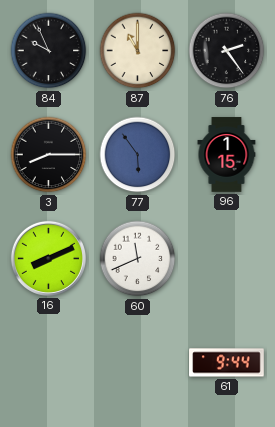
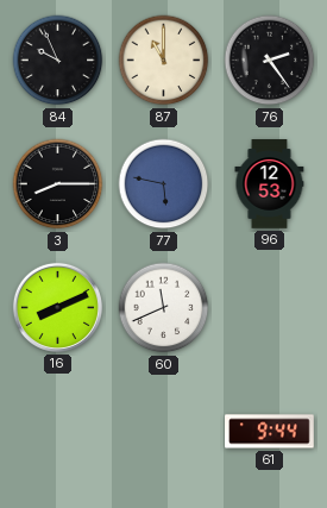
77: 5:54 -> 5:47
96: 1:15 -> 12:53
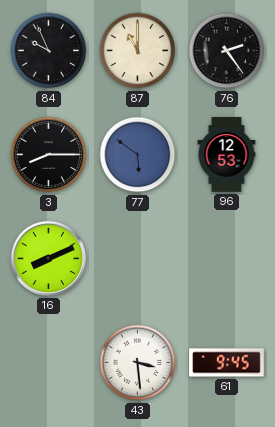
77: 5:47 -> 5:51
60: 11:41 -> none
43: none -> 3:29
61: 9:44 -> 9:45
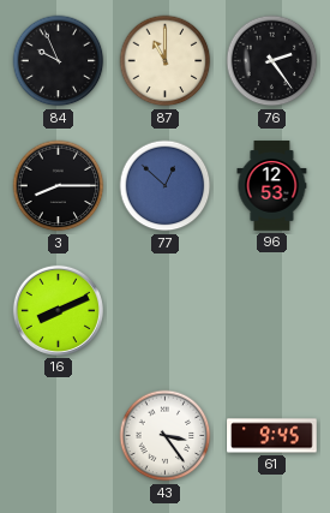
77: 5:51 -> 12:52
43: 3:29 -> 3:24
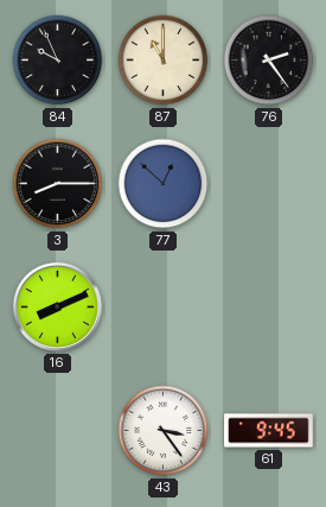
96: 12:53 -> none
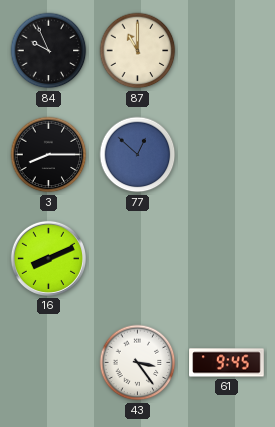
76: 2:24 -> none
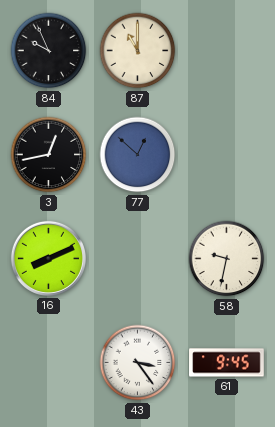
3: 8:15 -> 12:43
58: none -> 9:32
